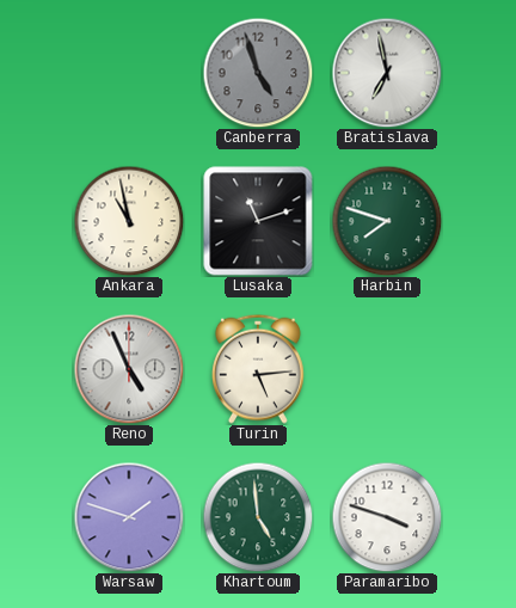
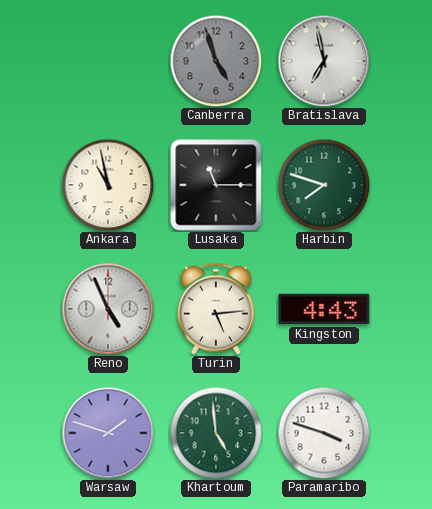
Lusaka: 11:12 -> 11:15
Kingston: none -> 4:43
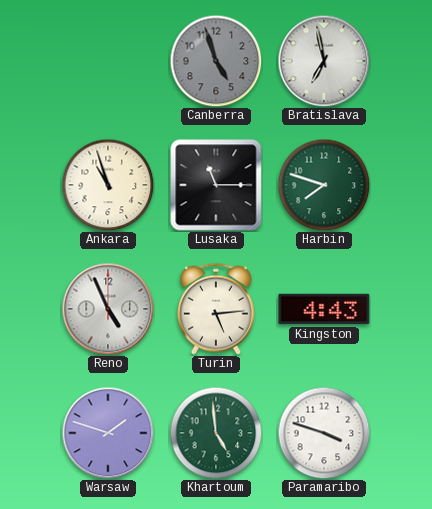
Ankara: 10:58 -> 10:57
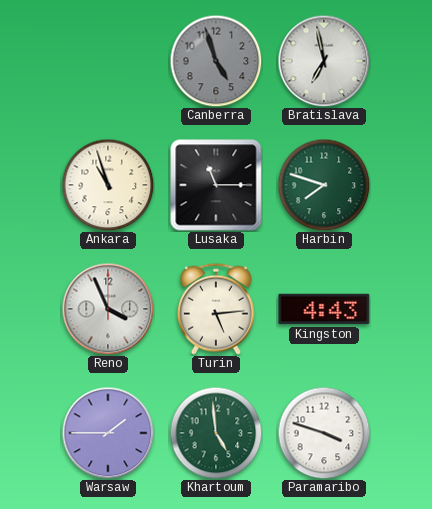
Reno: 4:56 -> 3:56
Warsaw: 1:48 -> 1:45
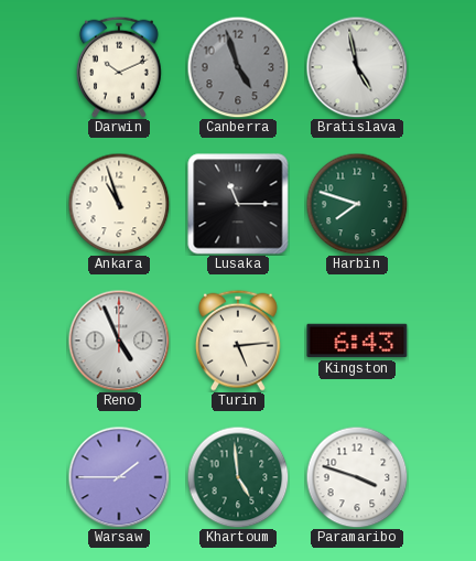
Darwin: none -> 10:11
Bratislava: 6:58 -> 4:58
Reno: 3:56 -> 4:56
Kingston: 4:43 -> 6:43
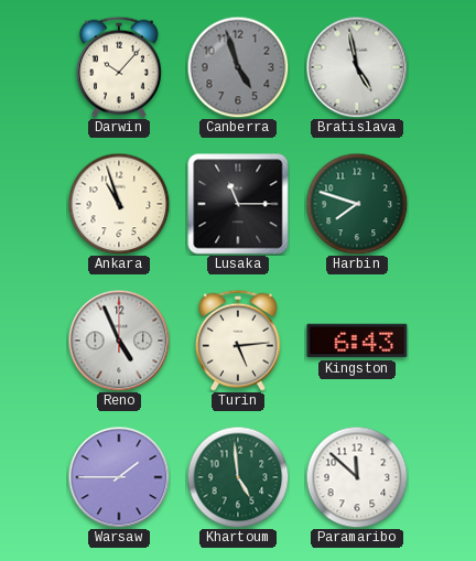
Darwin: 10:11 -> 10:07
Paramaribo: 3:48 -> 11:52
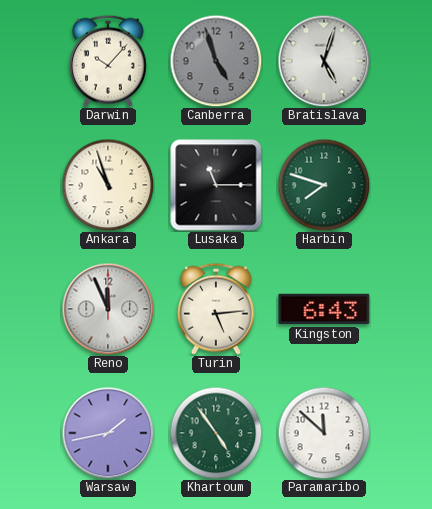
Bratislava: 4:58 -> 5:03
Reno: 4:56 -> 11:56
Warsaw: 1:45 -> 1:43
Khartoum: 4:59 -> 4:54
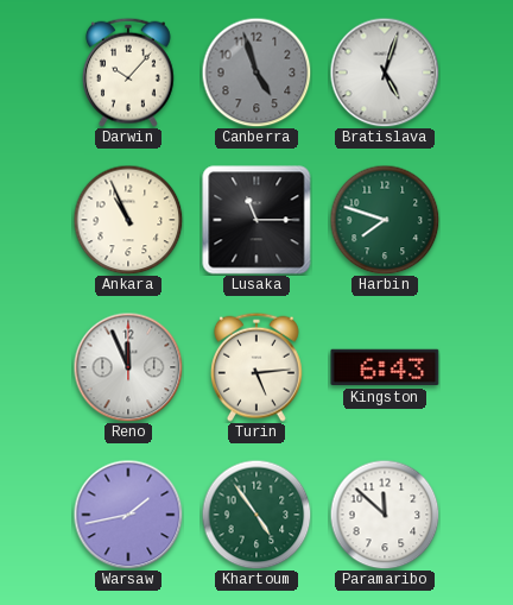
Ankara: 10:57 -> 10:56
